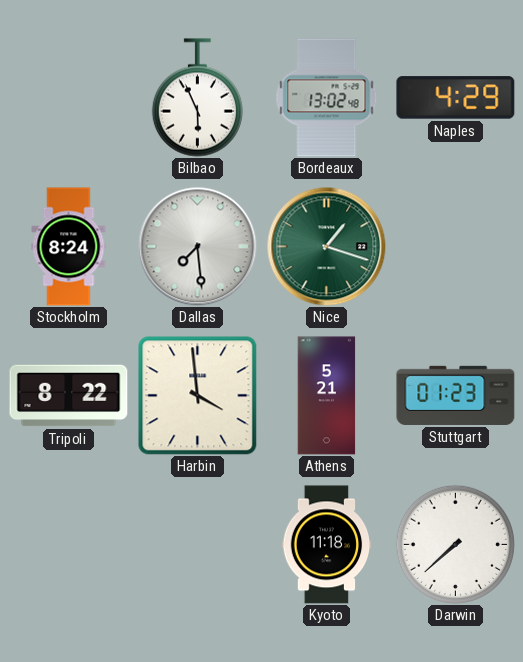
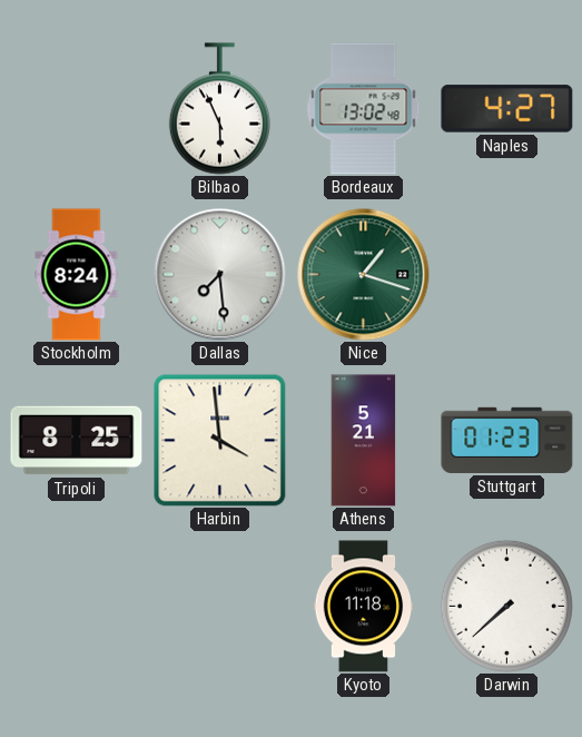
Naples: 4:29 -> 4:27
Tripoli: 8:22 -> 8:25
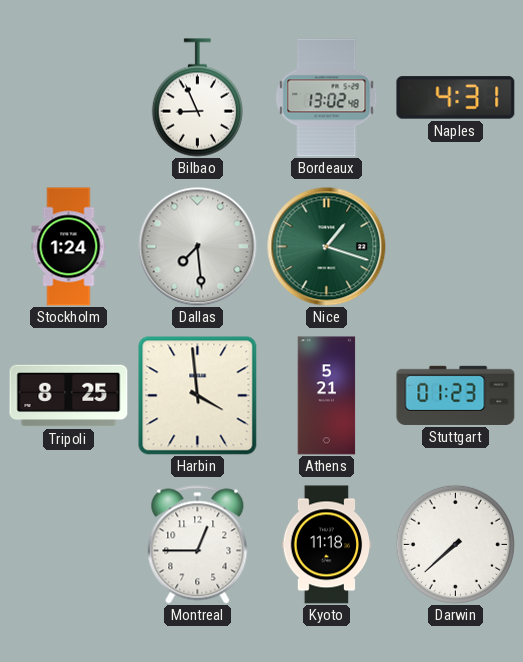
Bilbao: 5:56 -> 8:56
Naples: 4:27 -> 4:31
Stockholm: 8:24 -> 1:24
Montreal: none -> 12:45
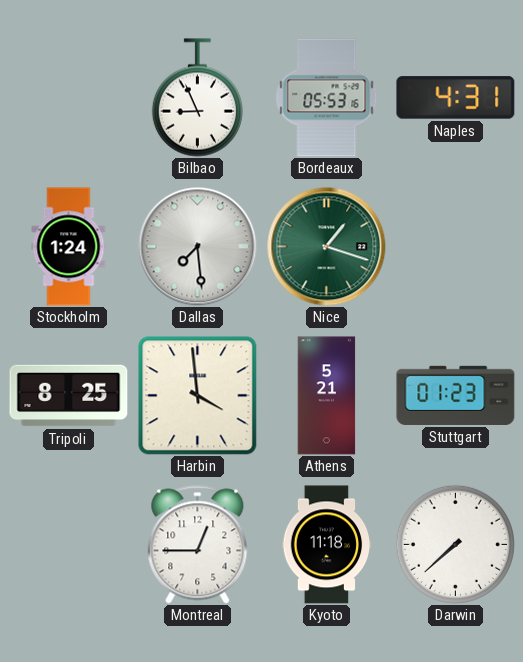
Bordeaux: 13:02 -> 05:53
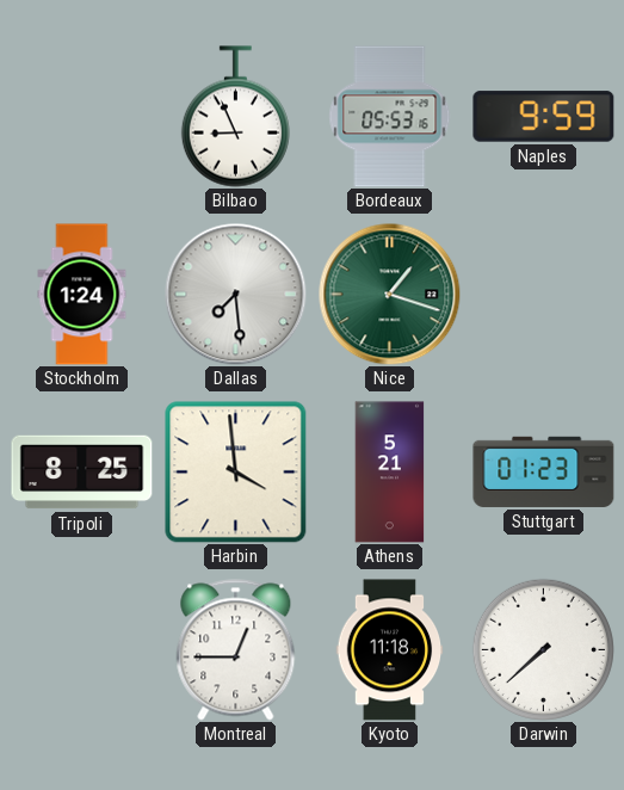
Naples: 4:31 -> 9:59
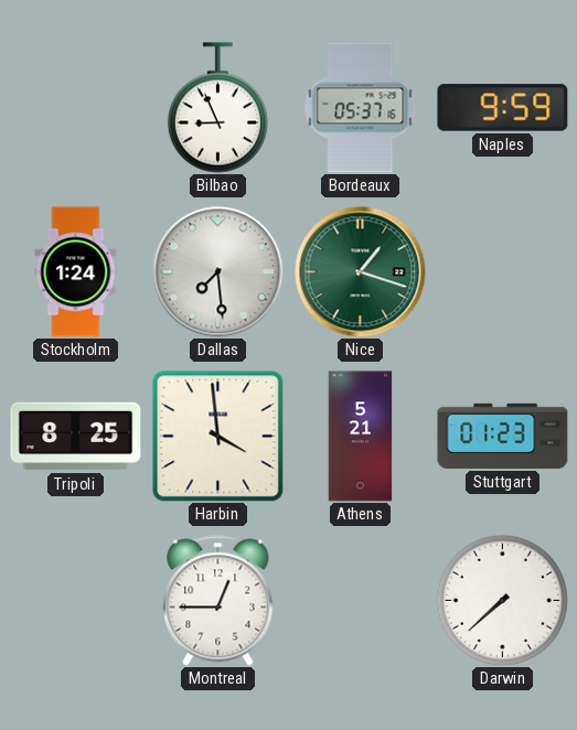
Bordeaux: 05:53 -> 05:37
Kyoto: 11:18 -> none
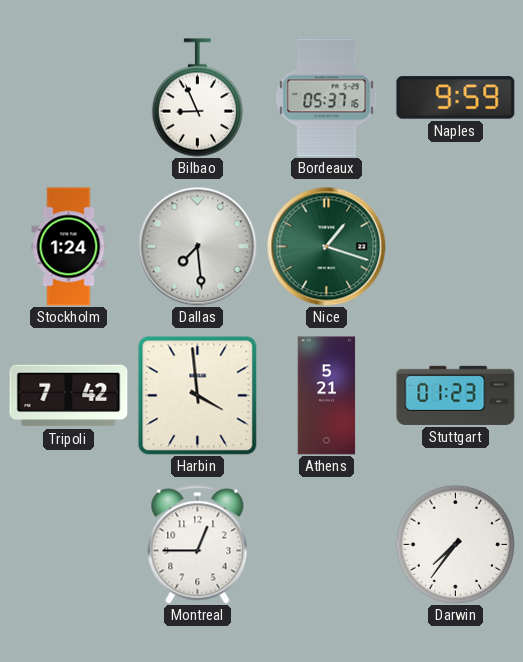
Tripoli: 8:25 -> 7:42
Darwin: 7:38 -> 7:36
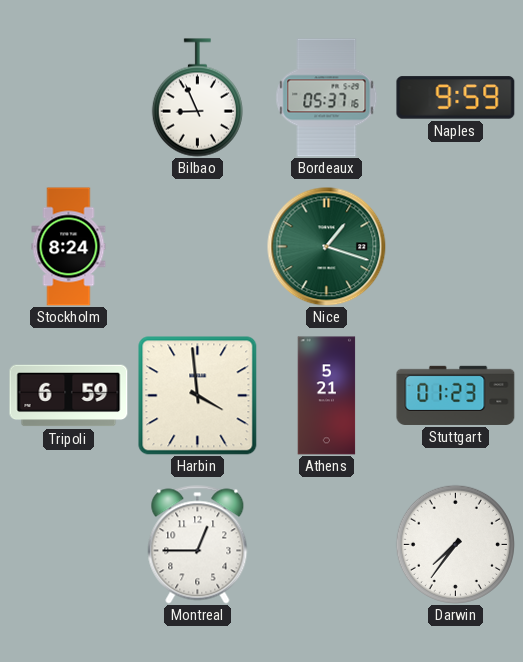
Stockholm: 1:24 -> 8:24
Dallas: 7:29 -> none
Tripoli: 7:42 -> 6:59
